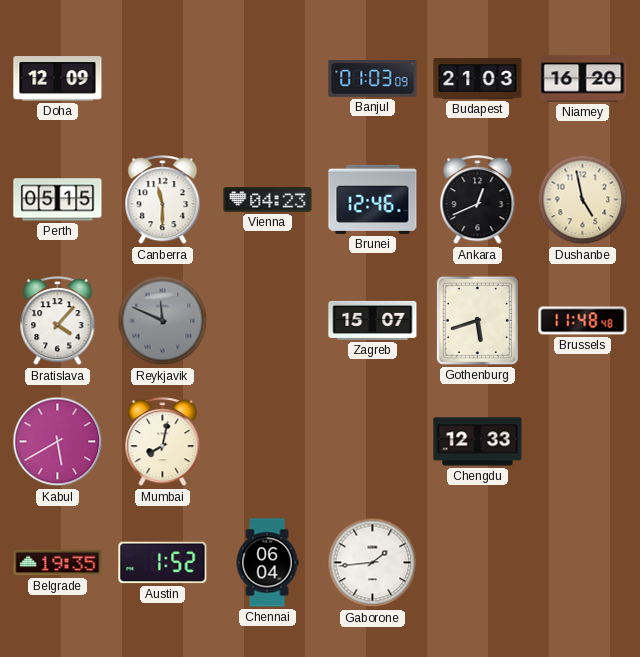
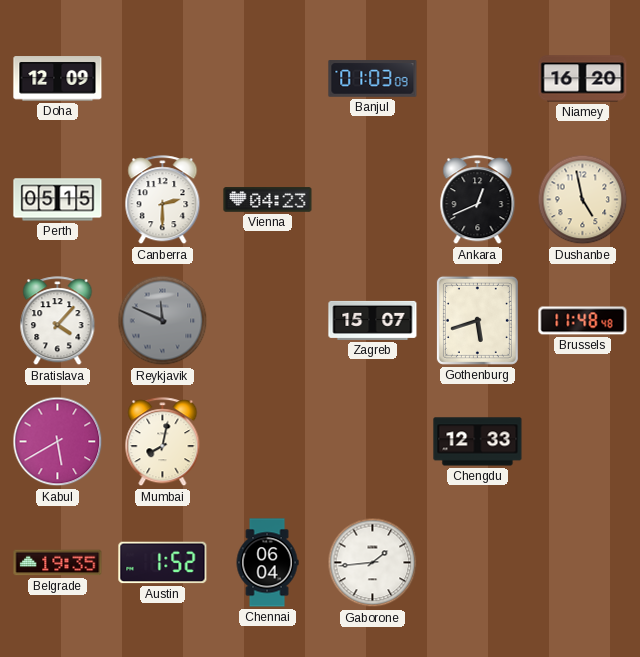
Budapest: 21:03 -> none
Canberra: 11:30 -> 2:30
Brunei: 12:46 -> none
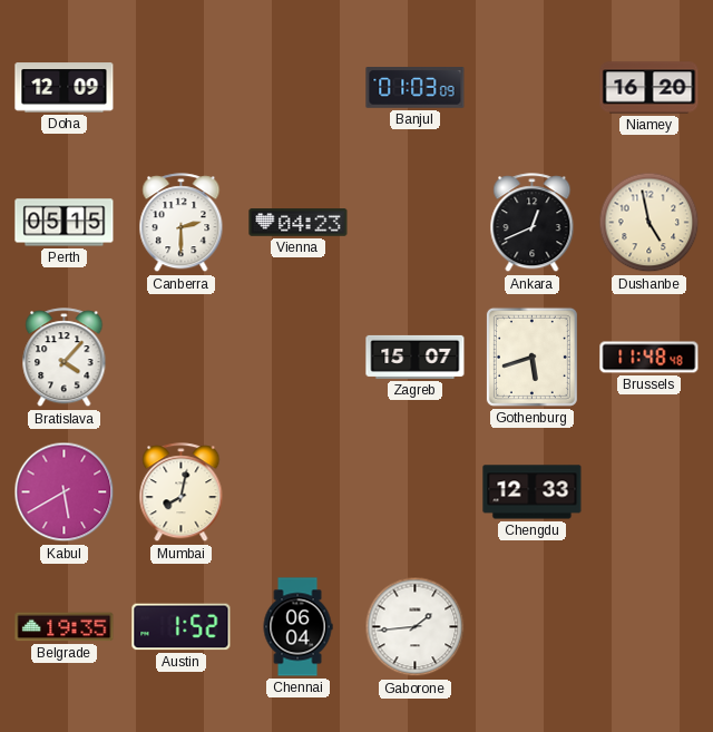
Reykjavik: 11:49 -> none
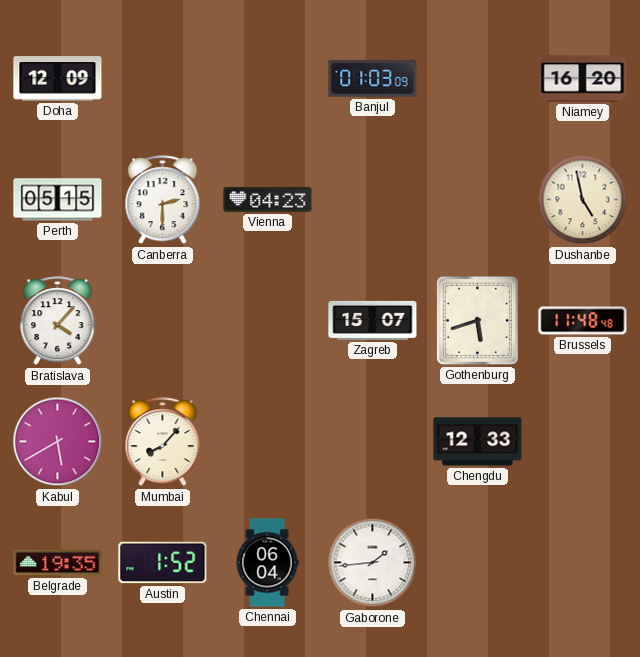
Ankara: 12:41 -> none
Mumbai: 8:02 -> 8:07
